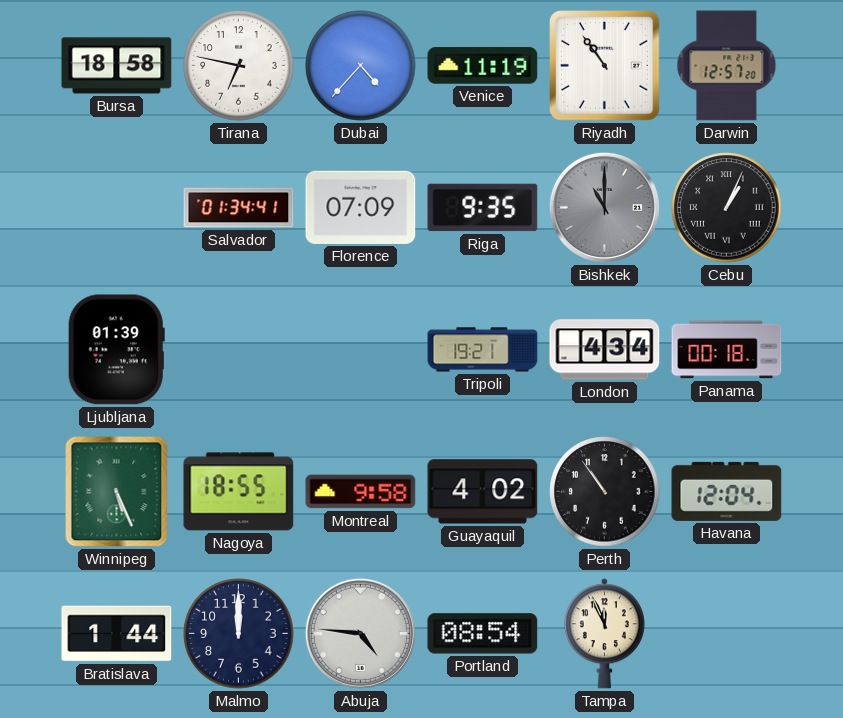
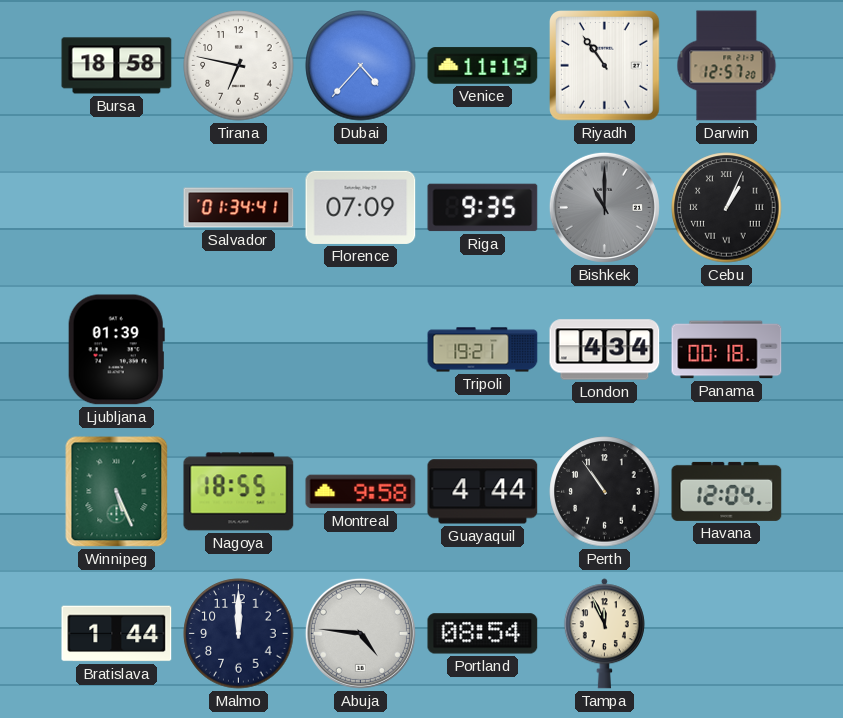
Guayaquil: 4:02 -> 4:44
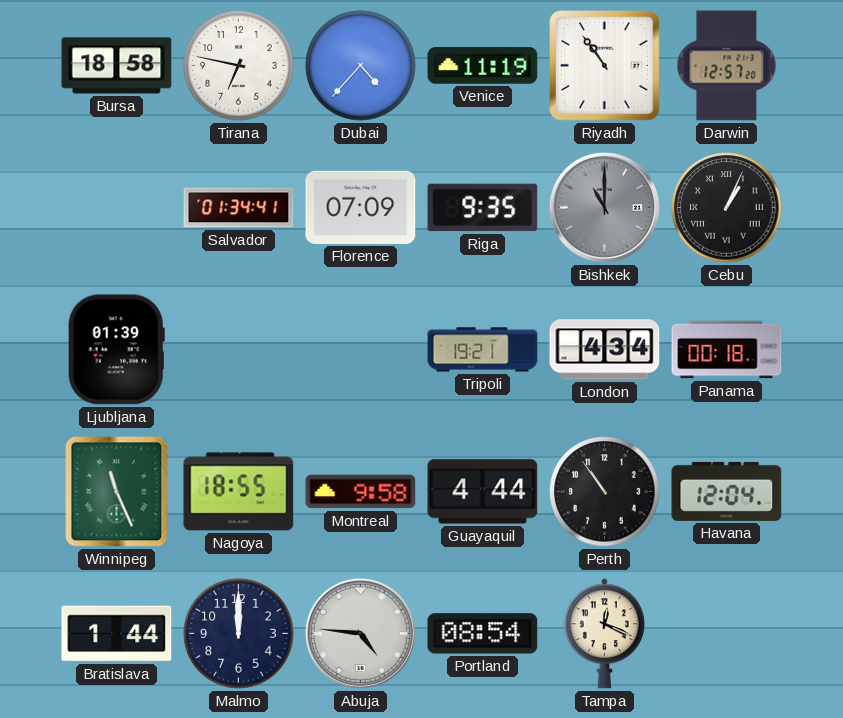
Winnipeg: 5:26 -> 11:26
Tampa: 11:56 -> 12:19
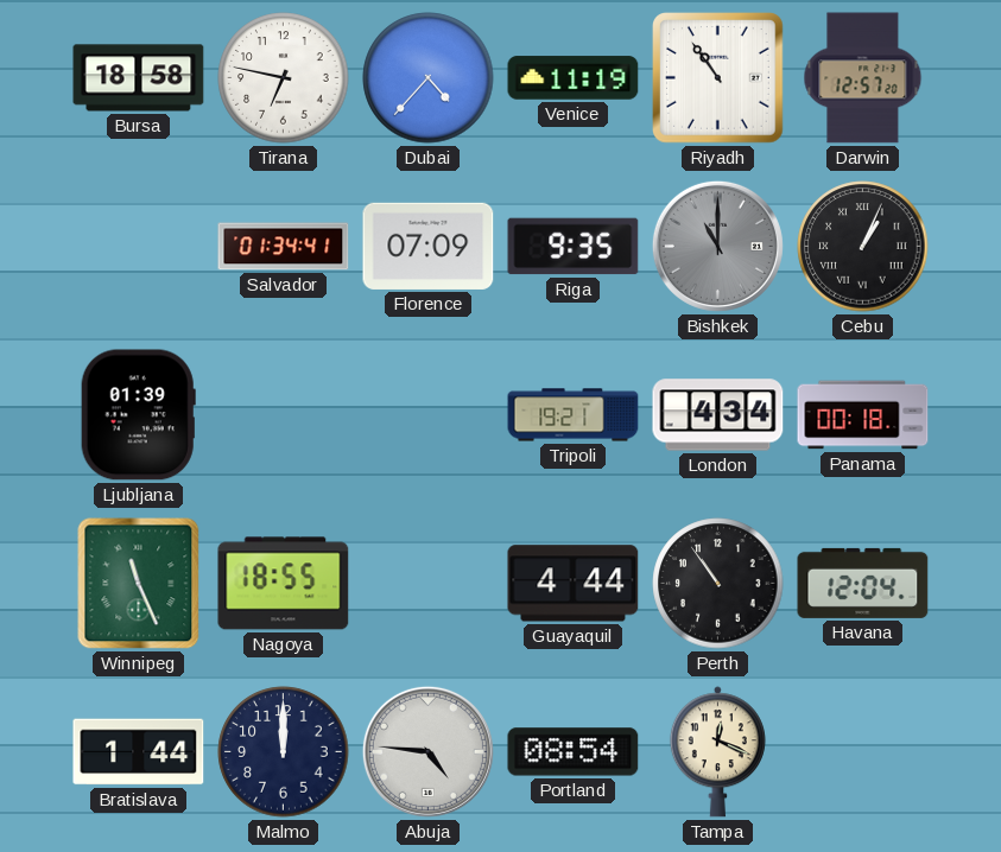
Montreal: 9:58 -> none
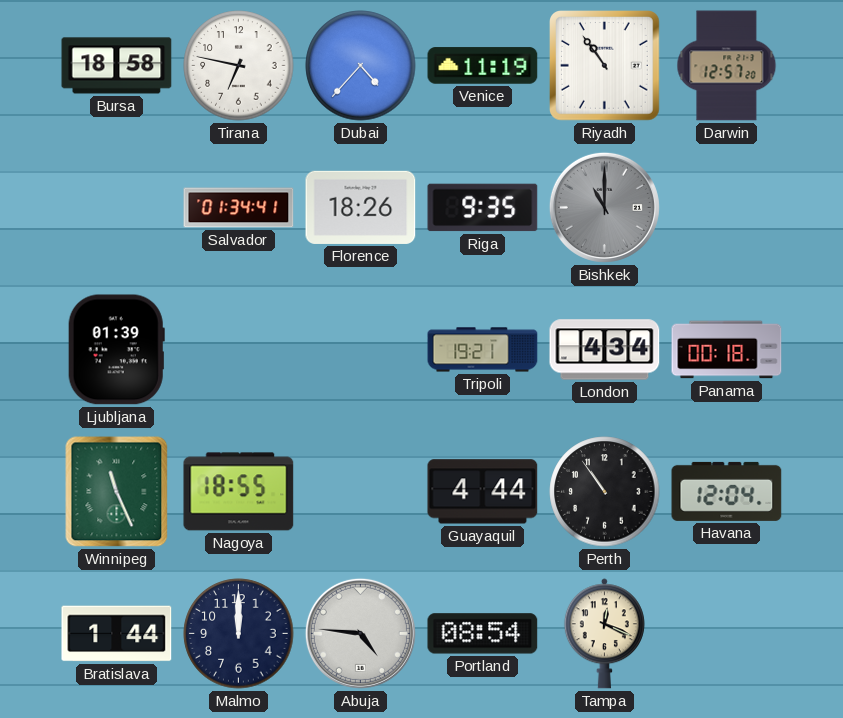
Florence: 07:09 -> 18:26
Cebu: 1:04 -> none
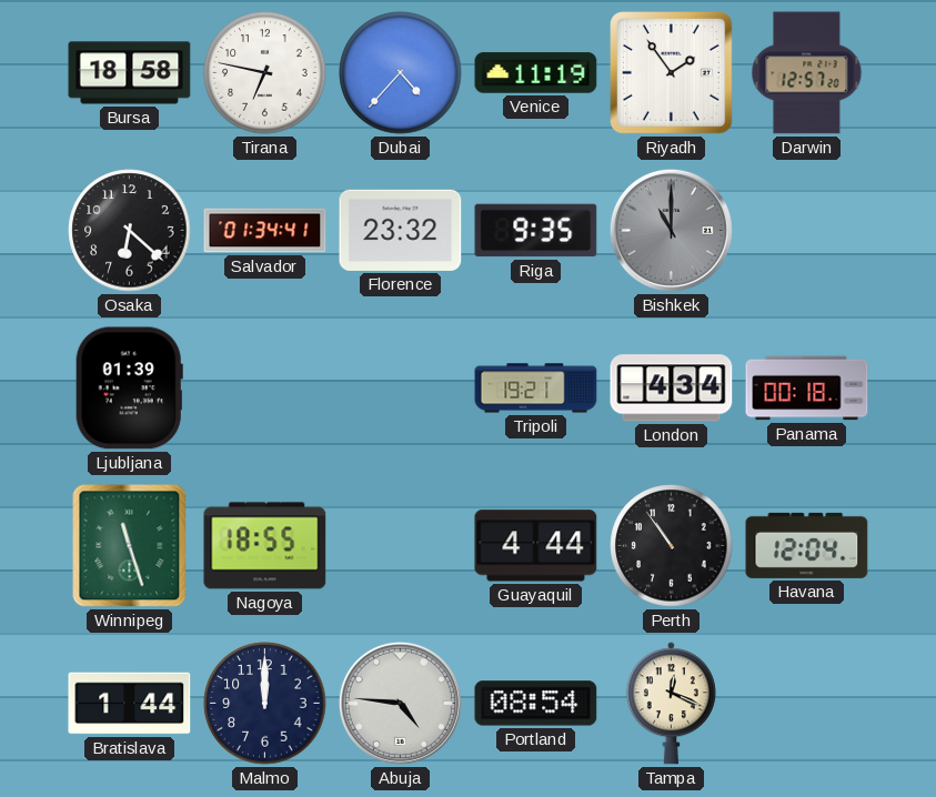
Riyadh: 10:54 -> 1:54
Osaka: none -> 6:22
Florence: 18:26 -> 23:32
Winnipeg: 11:26 -> 11:27
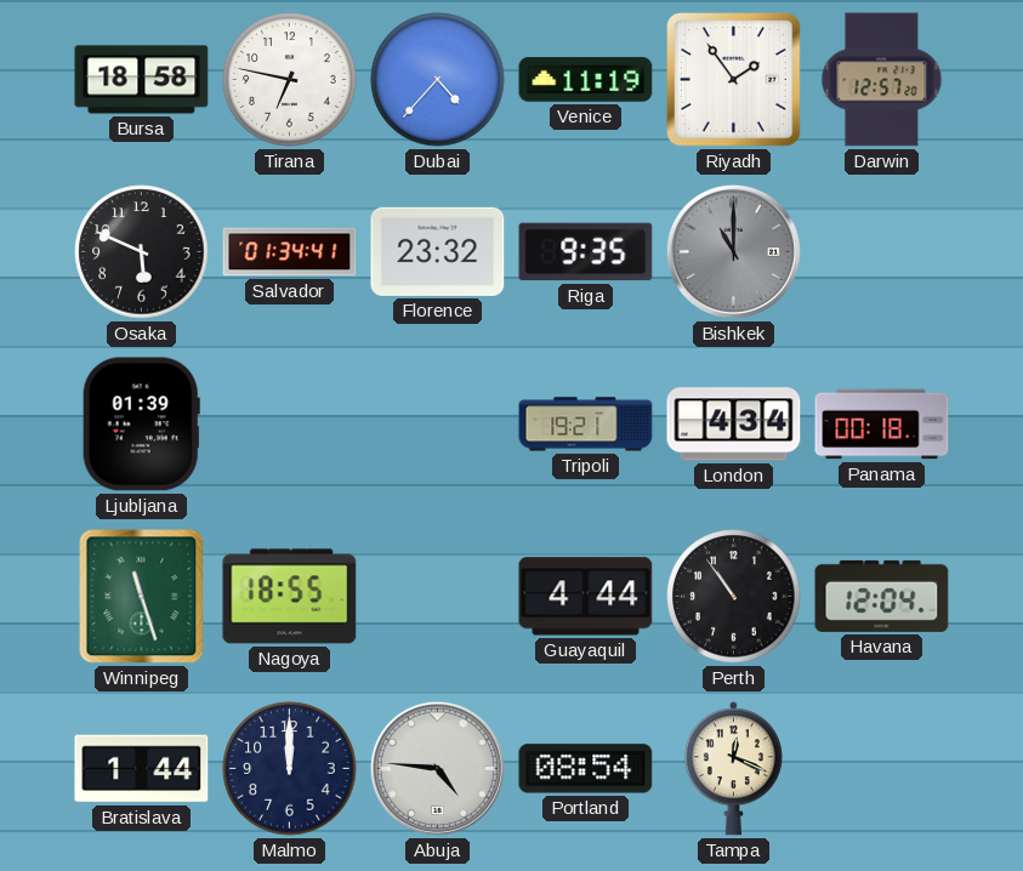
Osaka: 6:22 -> 5:49
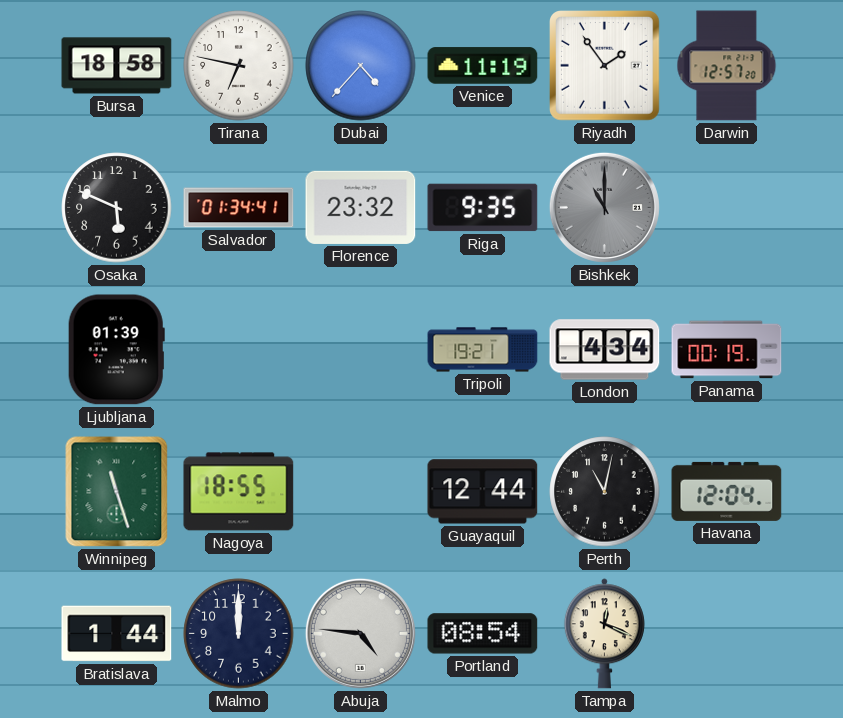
Panama: 00:18 -> 00:19
Guayaquil: 4:44 -> 12:44
Perth: 10:54 -> 11:02
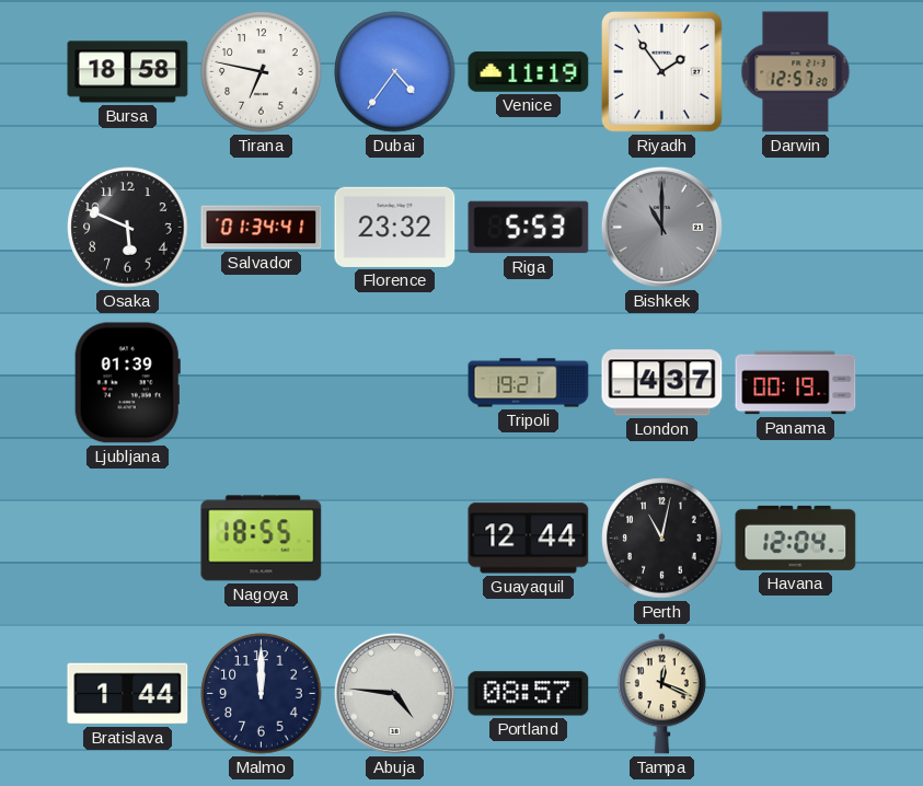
Dubai: 4:37 -> 4:36
Riga: 9:35 -> 5:53
London: 4:34 -> 4:37
Winnipeg: 11:27 -> none
Portland: 08:54 -> 08:57
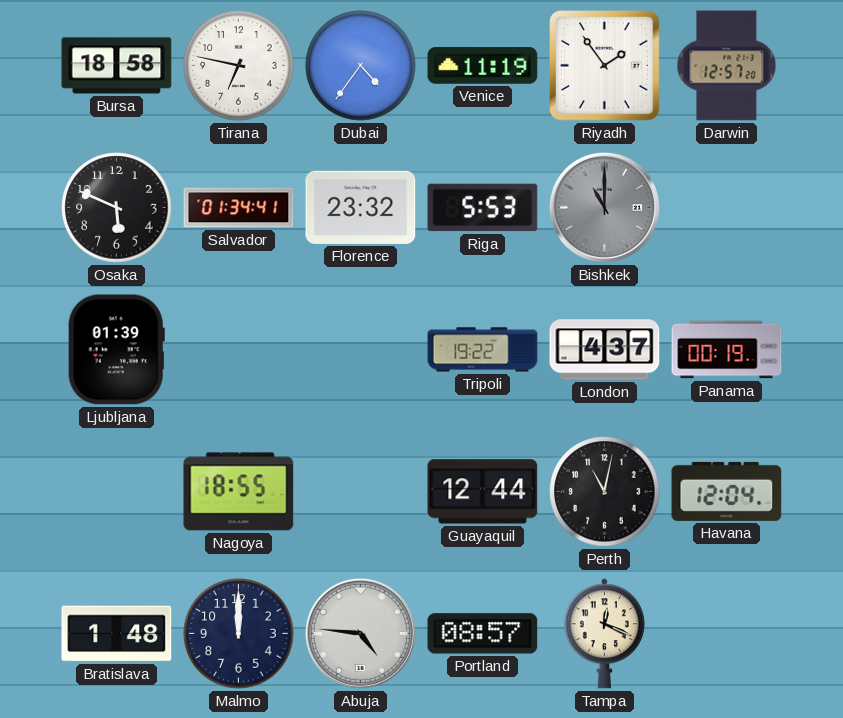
Tripoli: 19:21 -> 19:22
Bratislava: 1:44 -> 1:48
